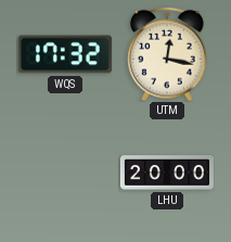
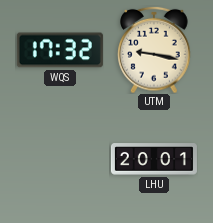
UTM: 12:17 -> 9:17
LHU: 20:00 -> 20:01
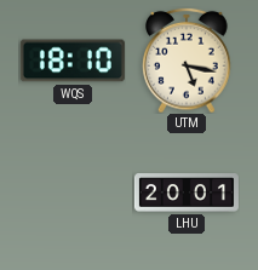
WQS: 17:32 -> 18:10
UTM: 9:17 -> 5:17
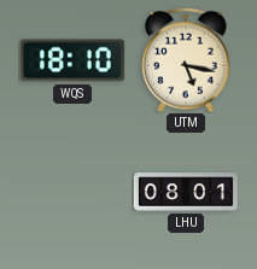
LHU: 20:01 -> 08:01
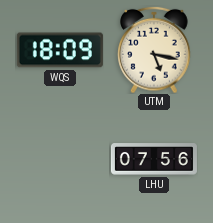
WQS: 18:10 -> 18:09
LHU: 08:01 -> 07:56
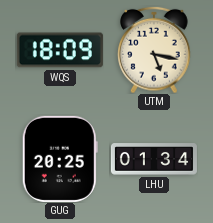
GUG: none -> 20:25
LHU: 07:56 -> 01:34
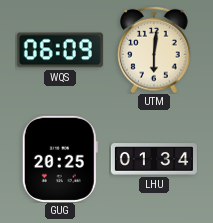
WQS: 18:09 -> 06:09
UTM: 5:17 -> 6:01
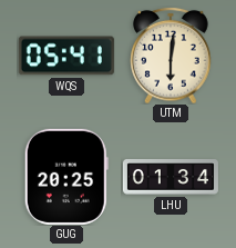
WQS: 06:09 -> 05:41
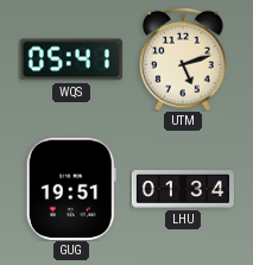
UTM: 6:01 -> 5:12
GUG: 20:25 -> 19:51
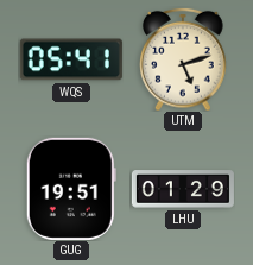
LHU: 01:34 -> 01:29
